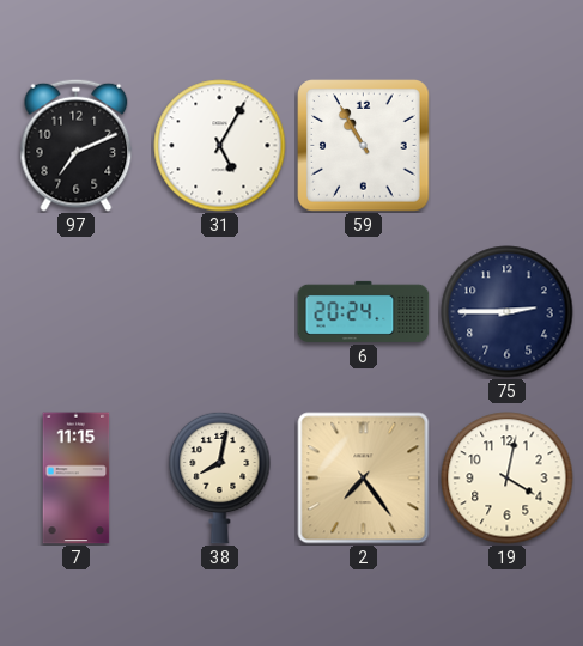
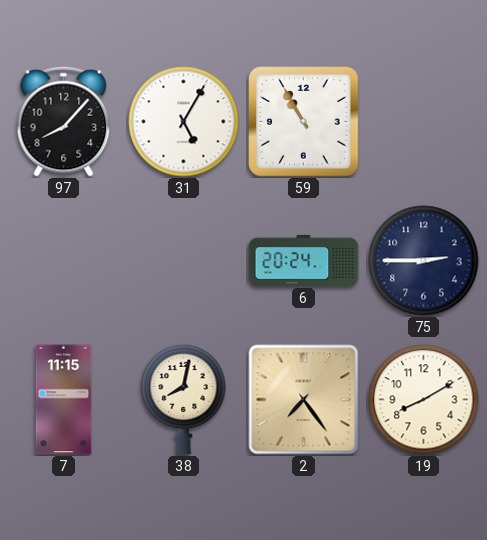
97: 7:11 -> 8:07
19: 4:02 -> 8:10
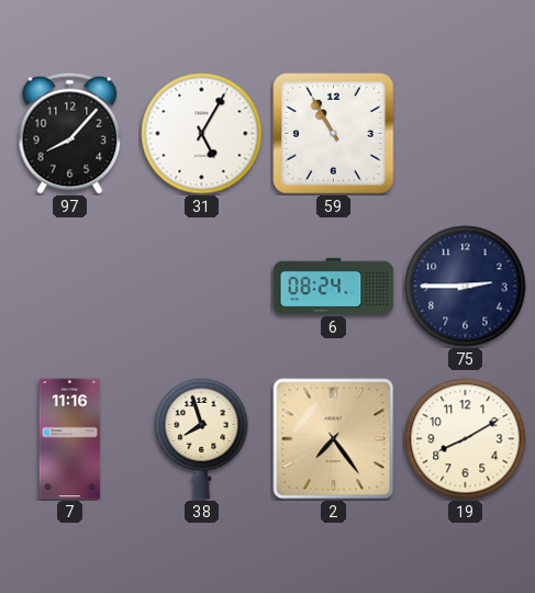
6: 20:24 -> 08:24
7: 11:15 -> 11:16
38: 8:02 -> 7:57
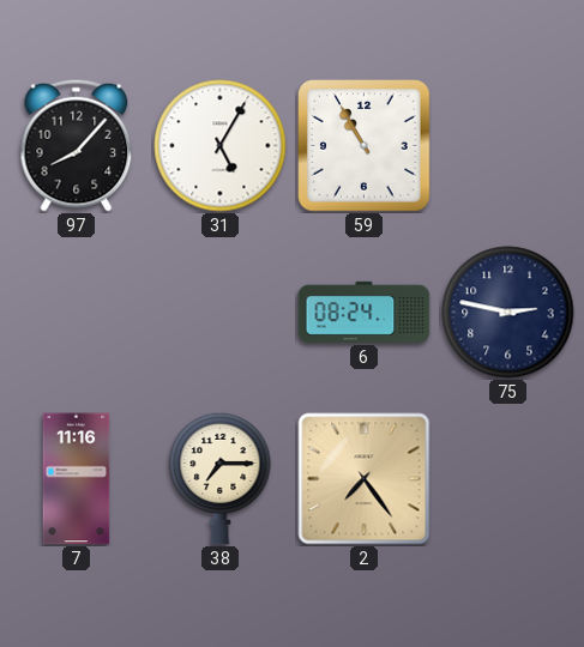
75: 2:45 -> 2:47
38: 7:57 -> 7:15
19: 8:10 -> none
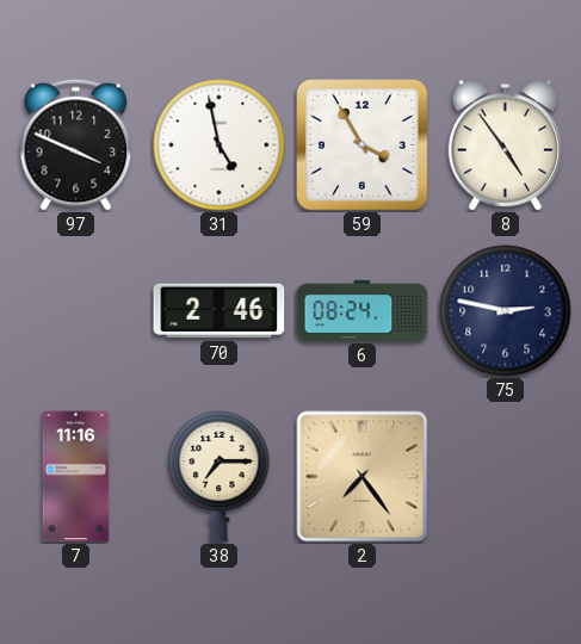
97: 8:07 -> 3:49
31: 5:05 -> 4:58
59: 10:55 -> 3:55
8: none -> 4:54
70: none -> 2:46
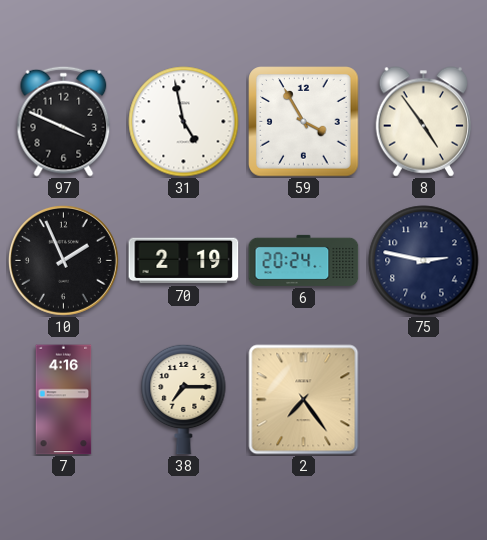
10: none -> 1:56
70: 2:46 -> 2:19
6: 08:24 -> 20:24
7: 11:16 -> 4:16
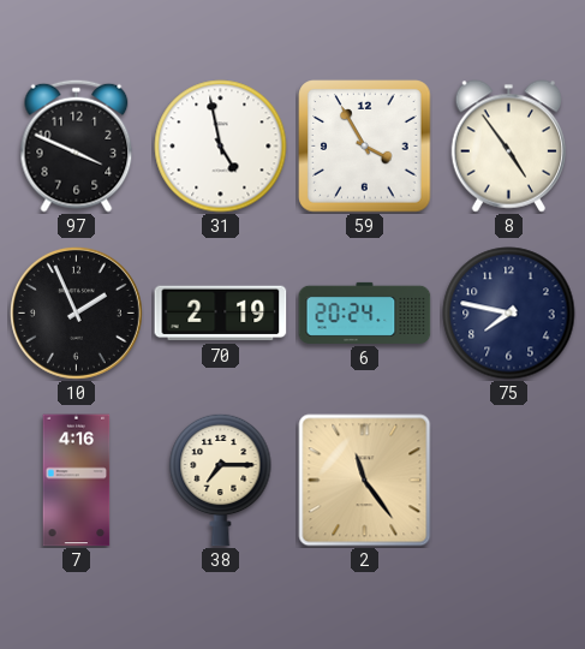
75: 2:47 -> 7:47
2: 7:24 -> 11:24
